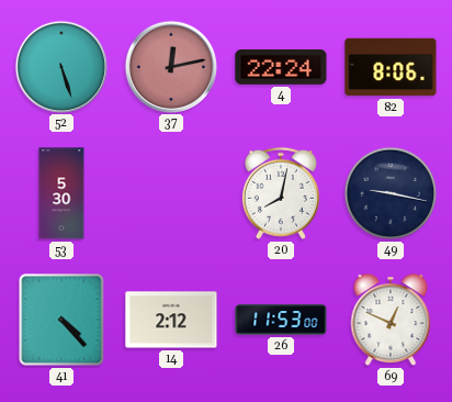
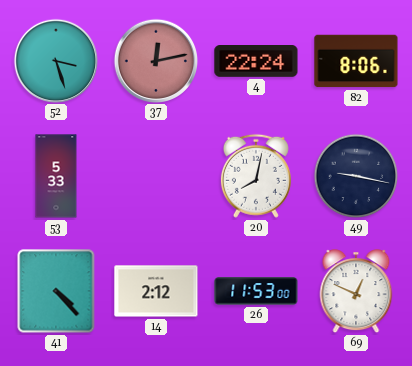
52: 5:27 -> 3:27
53: 5:30 -> 5:33
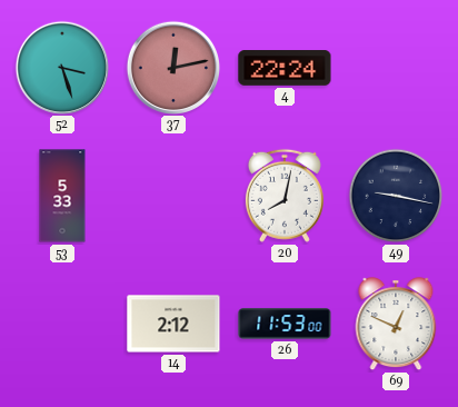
82: 8:06 -> none
41: 4:23 -> none
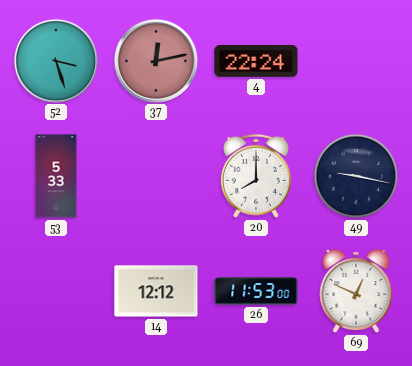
20: 8:02 -> 8:00
14: 2:12 -> 12:12
